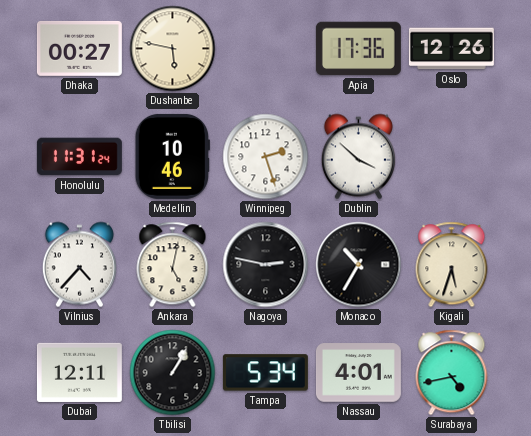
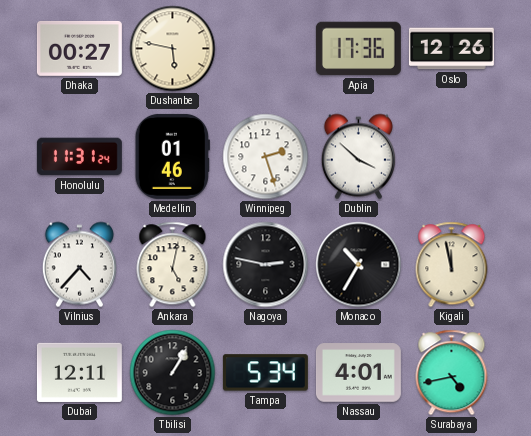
Medellin: 10:46 -> 01:46
Kigali: 5:33 -> 11:58
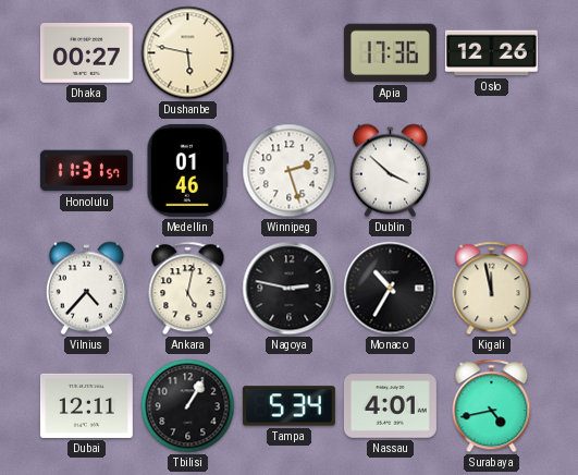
Honolulu: 11:31:24 -> 11:31:57
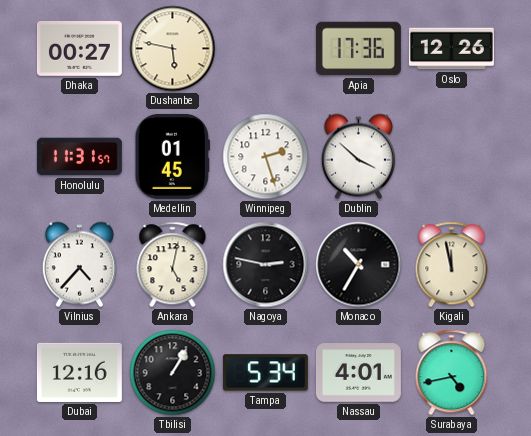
Medellin: 01:46 -> 01:45
Dubai: 12:11 -> 12:16
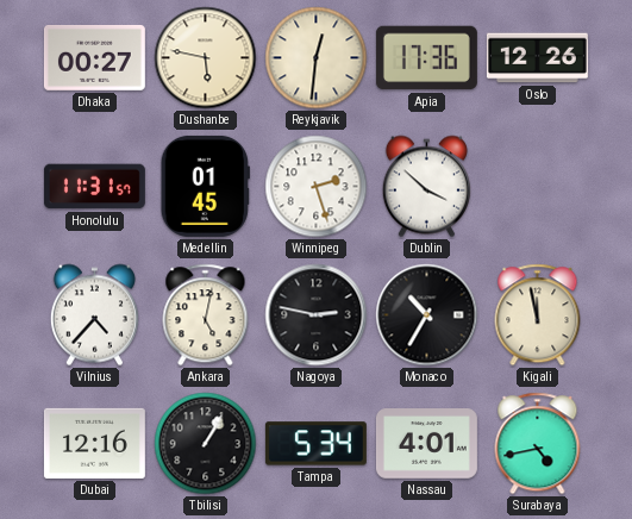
Reykjavik: none -> 12:31
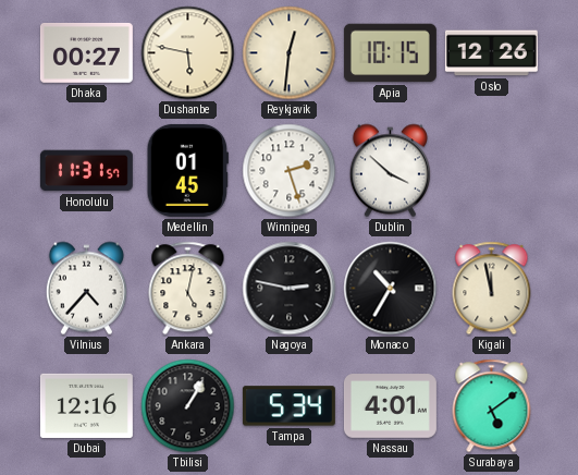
Apia: 17:36 -> 10:15
Surabaya: 4:43 -> 5:09
